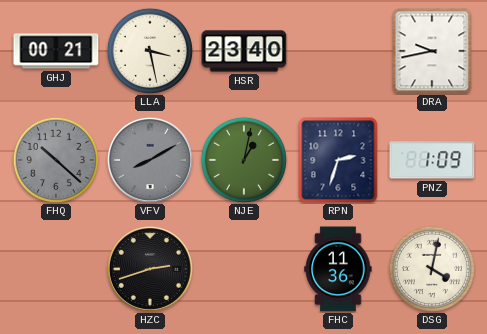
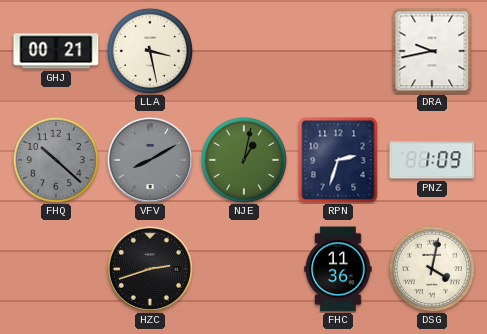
HSR: 23:40 -> none
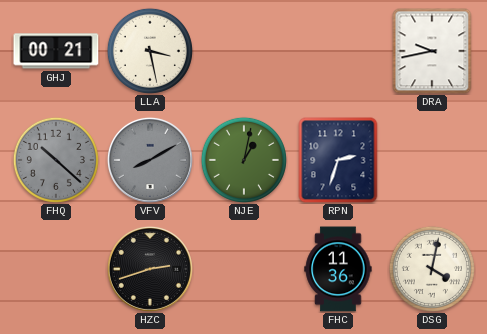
PNZ: 1:09 -> none
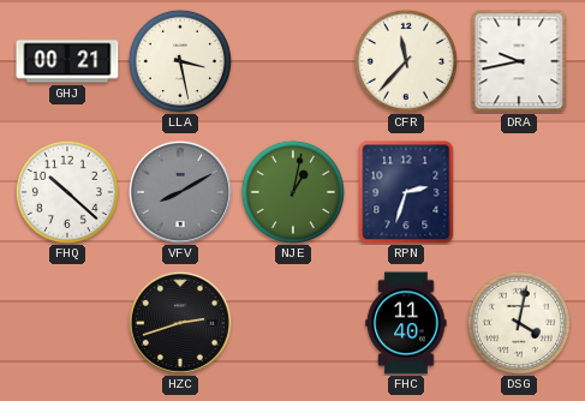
CFR: none -> 11:37
FHQ dial: grey -> white
FHC: 11:36 -> 11:40
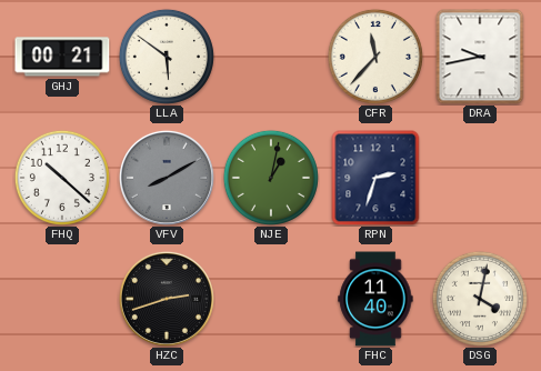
LLA: 3:28 -> 5:51
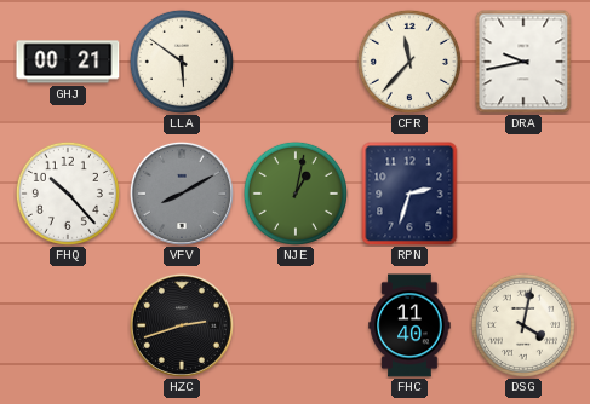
FHQ: 10:22 -> 10:23
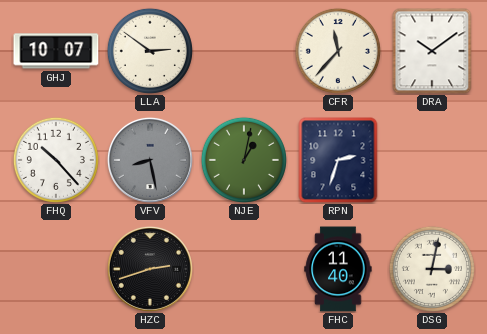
GHJ: 00:21 -> 10:07
LLA: 5:51 -> 2:51
DRA: 9:43 -> 10:09
VFV: 8:10 -> 8:28
DSG: 4:02 -> 3:02
